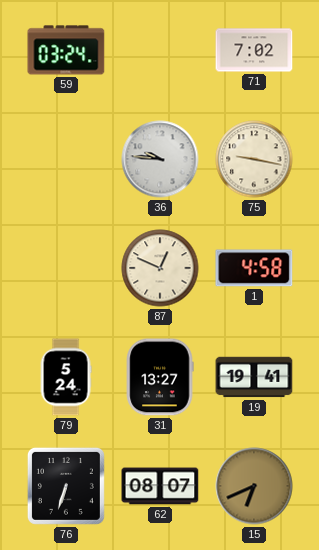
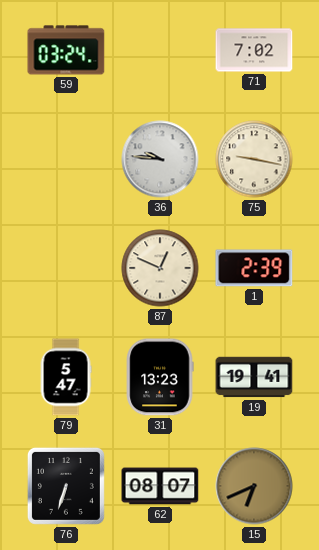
1: 4:58 -> 2:39
79: 5:24 -> 5:47
31: 13:27 -> 13:23
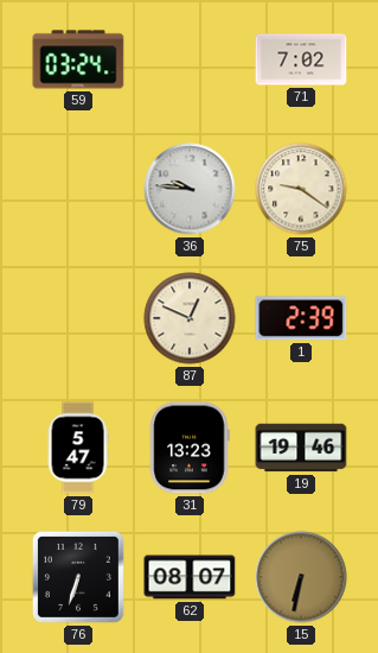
75: 9:17 -> 9:21
19: 19:41 -> 19:46
15: 6:41 -> 6:32
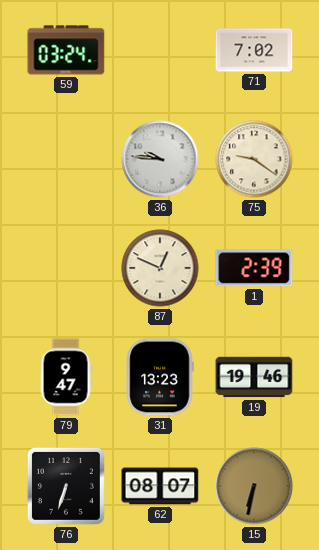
79: 5:47 -> 9:47
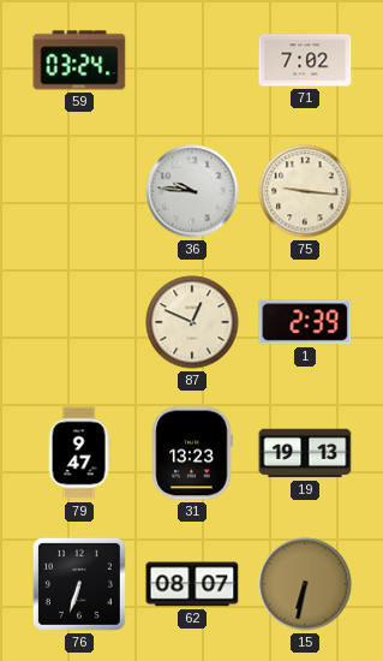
75: 9:21 -> 9:16
19: 19:46 -> 19:13
